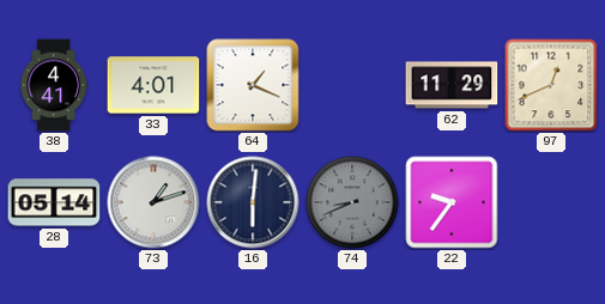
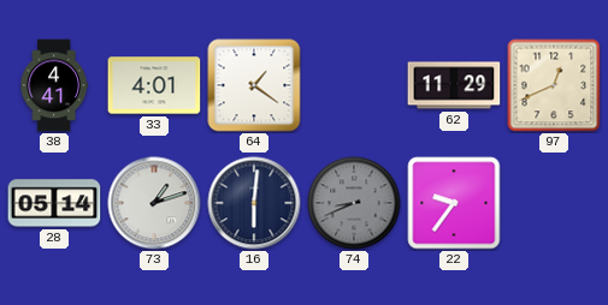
64: 1:19 -> 1:21
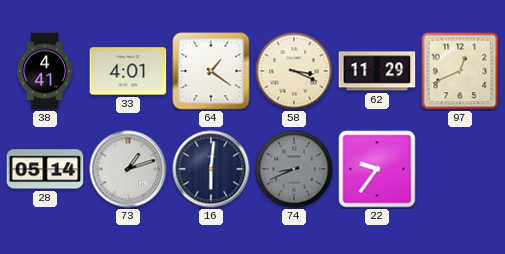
58: none -> 3:19
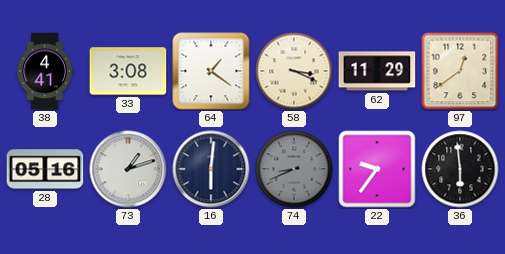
33: 4:01 -> 3:08
97: 12:41 -> 12:39
28: 05:14 -> 05:16
36: none -> 5:59
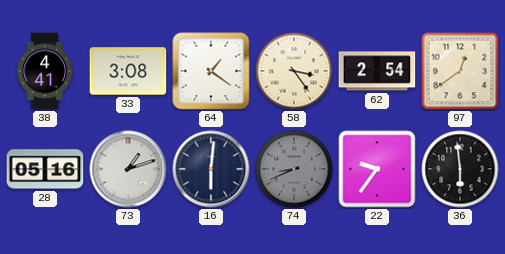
58: 3:19 -> 3:24
62: 11:29 -> 2:54
